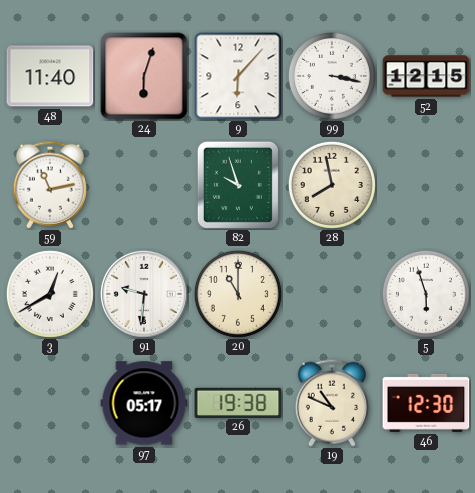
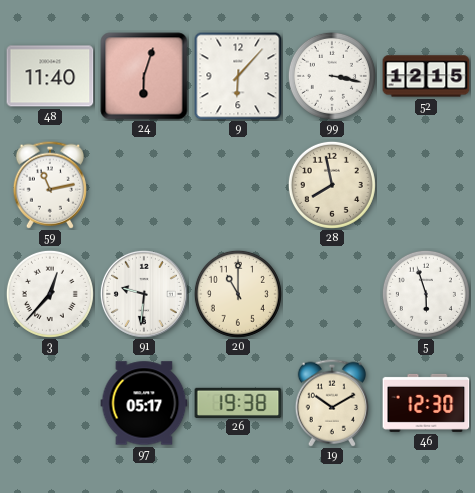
82: 9:57 -> none
3: 12:40 -> 12:37
19: 10:49 -> 10:10
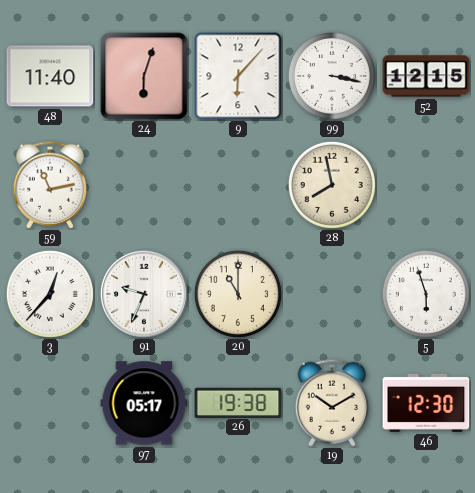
91: 9:31 -> 9:34
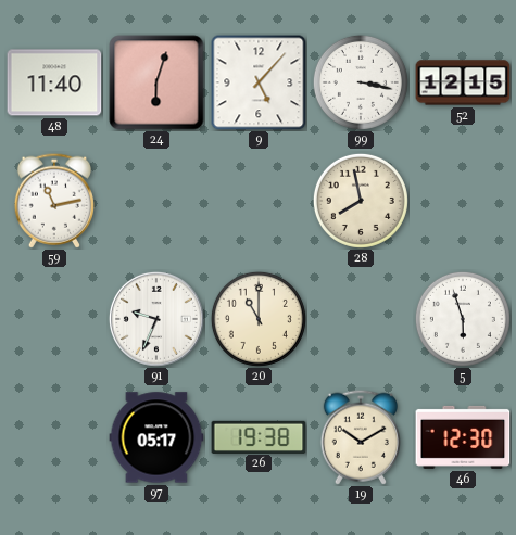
9: 6:07 -> 5:07
3: 12:37 -> none
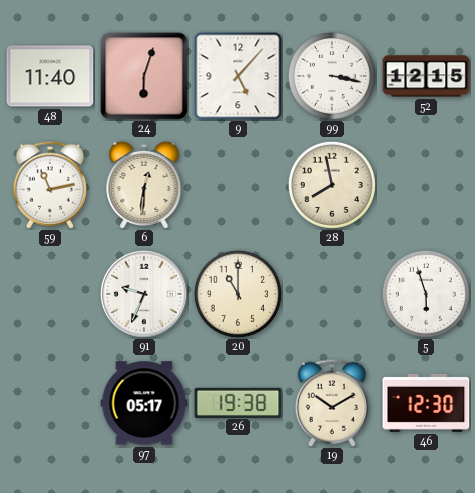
6: none -> 12:31
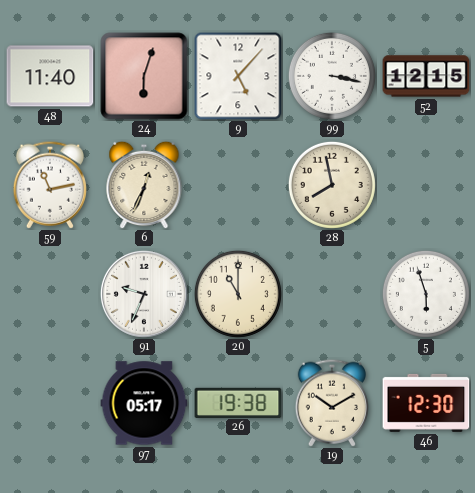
6: 12:31 -> 12:34
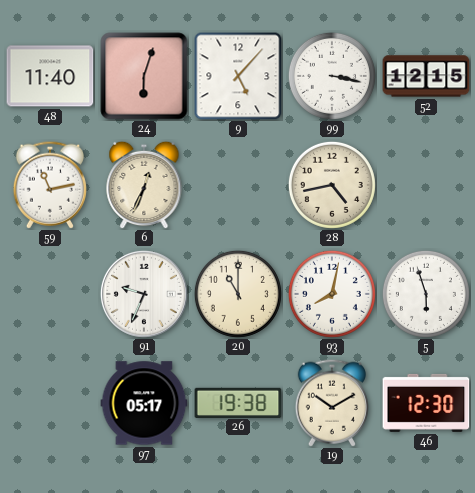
28: 7:58 -> 4:43
93: none -> 8:02
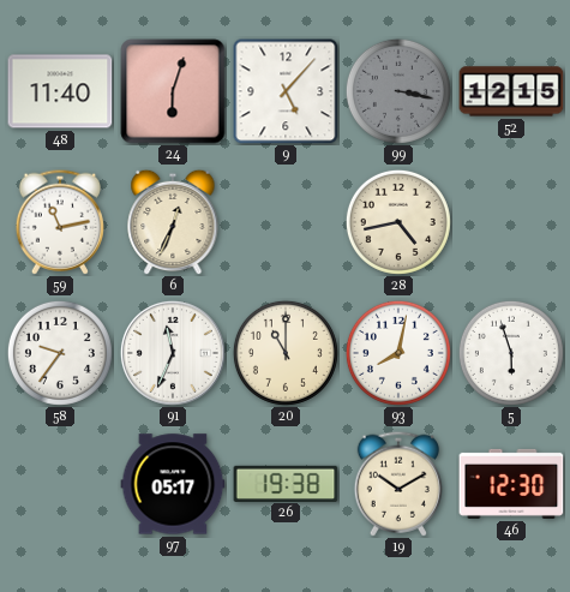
99 dial: white -> grey
58: none -> 9:36
91: 9:34 -> 11:34
